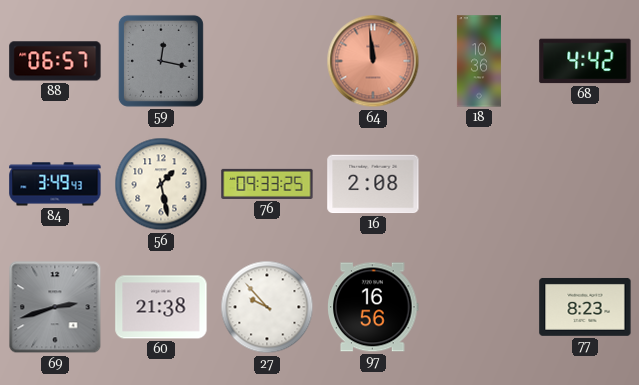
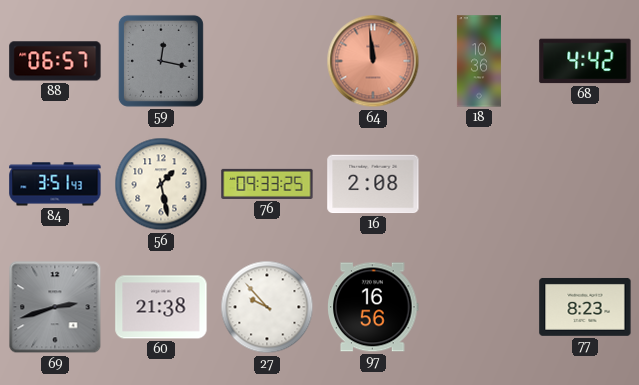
84: 3:49 -> 3:51
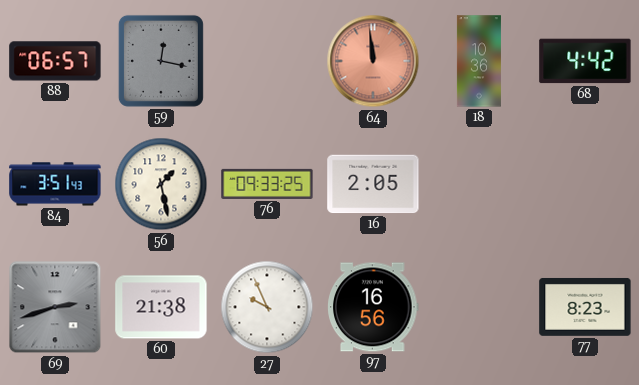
16: 2:08 -> 2:05
27: 9:53 -> 9:56
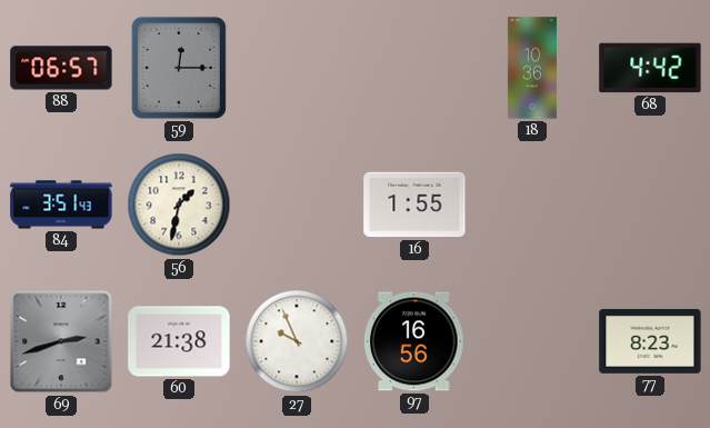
59: 12:17 -> 12:15
64: 11:59 -> none
56: 1:28 -> 1:32
76: 09:33 -> none
16: 2:05 -> 1:55
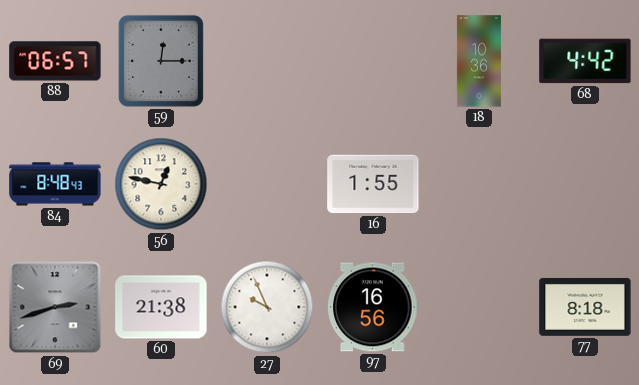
84: 3:51 -> 8:48
56: 1:32 -> 12:47
77: 8:23 -> 8:18
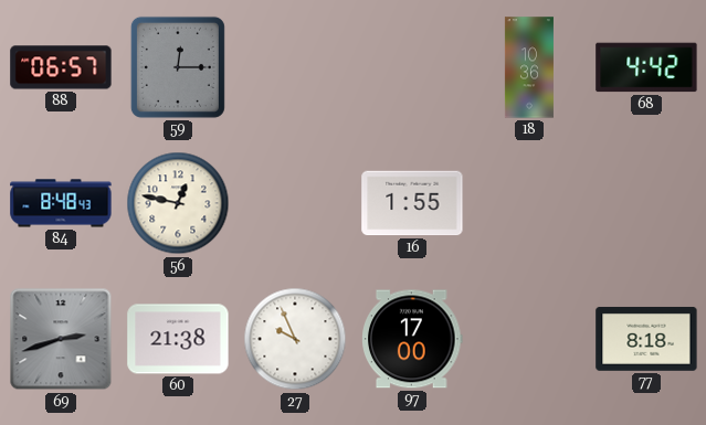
97: 16:56 -> 17:00
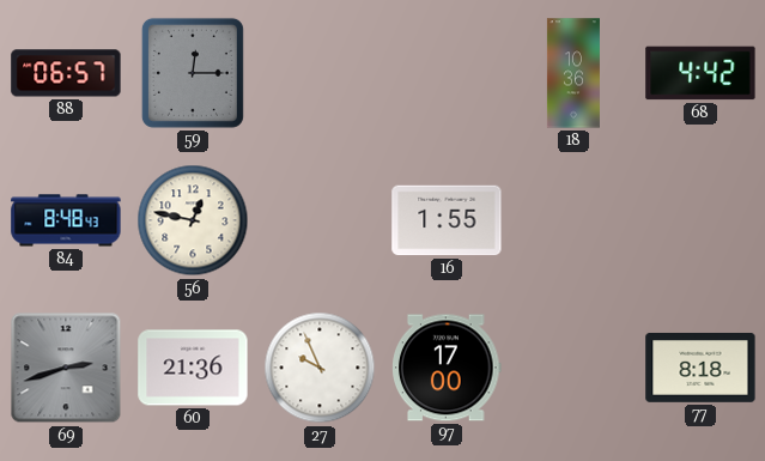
60: 21:38 -> 21:36
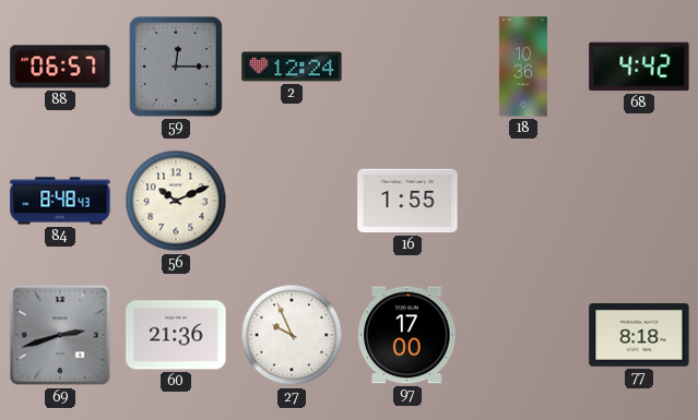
2: none -> 12:24
56: 12:47 -> 10:11
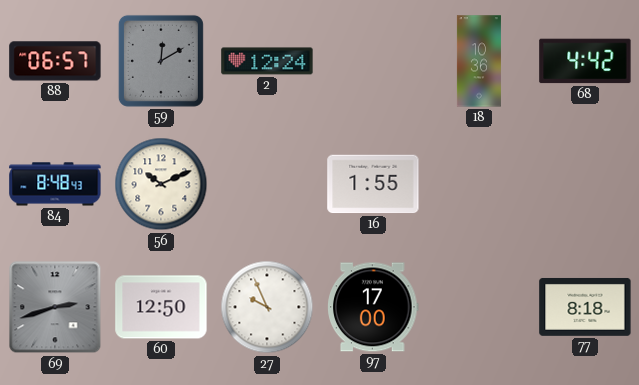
59: 12:15 -> 12:10
60: 21:36 -> 12:50
